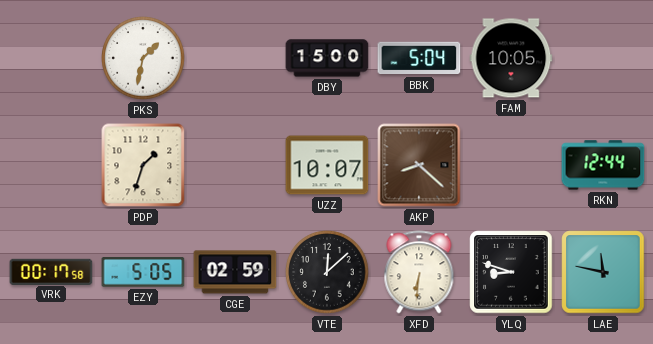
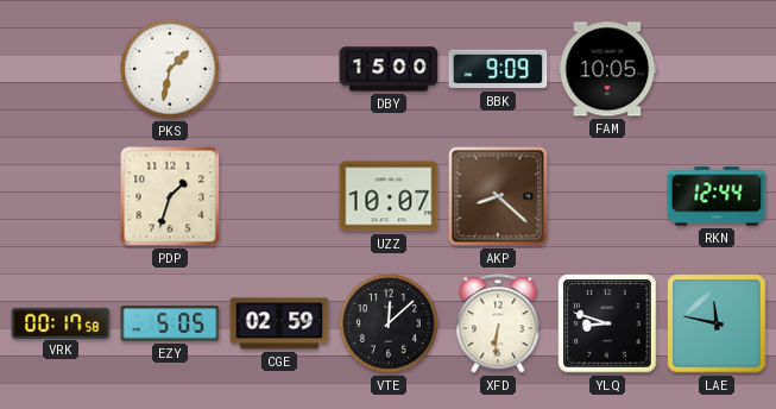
BBK: 5:04 -> 9:09
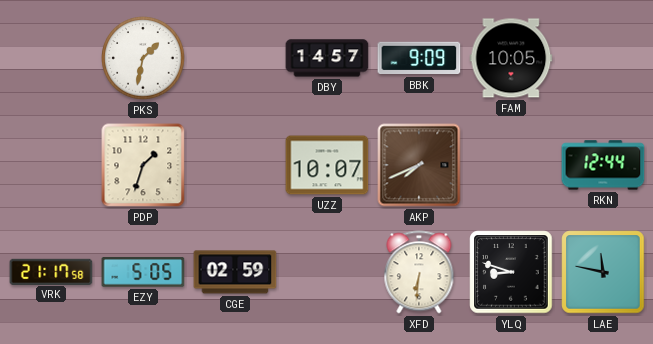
DBY: 15:00 -> 14:57
AKP: 8:22 -> 7:41
VRK: 00:17 -> 21:17
VTE: 12:08 -> none
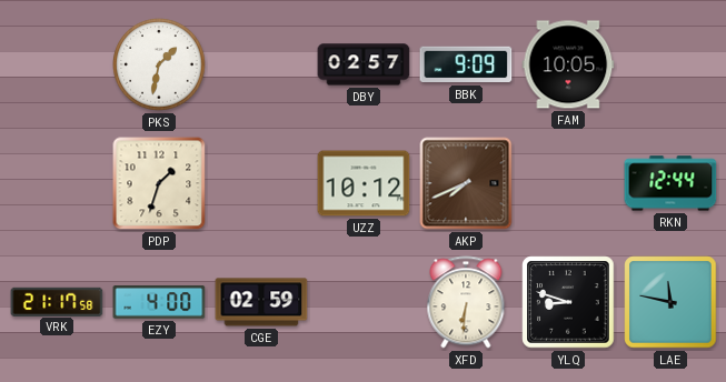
DBY: 14:57 -> 02:57
UZZ: 10:07 -> 10:12
EZY: 5:05 -> 4:00
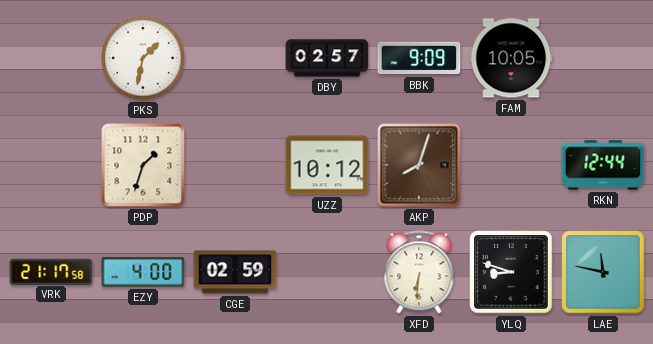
AKP: 7:41 -> 8:03
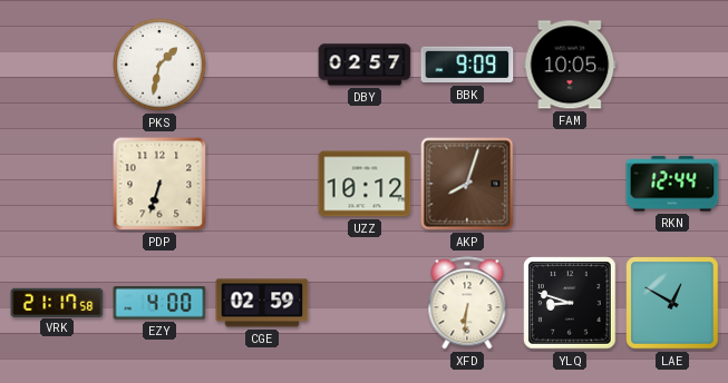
PDP: 1:33 -> 6:33
LAE: 11:47 -> 12:50
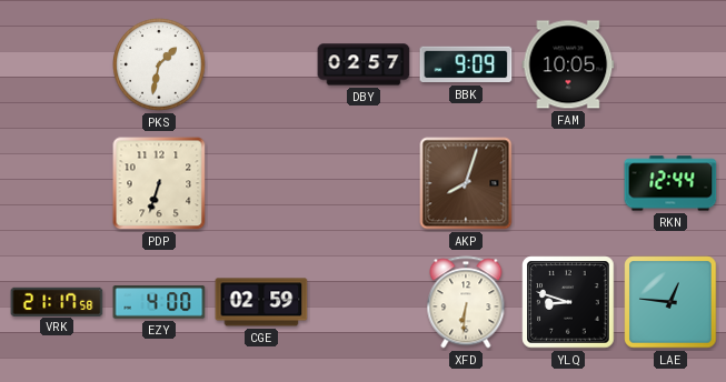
UZZ: 10:12 -> none
LAE: 12:50 -> 12:46
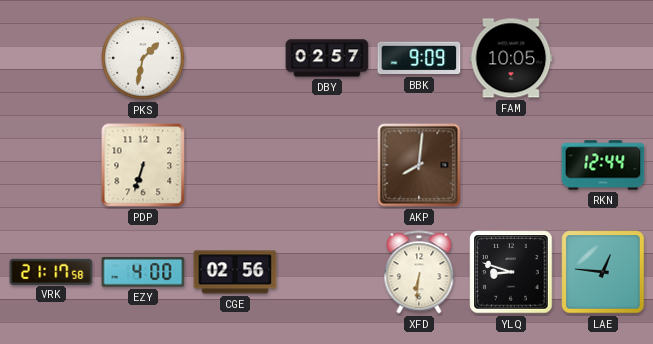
AKP: 8:03 -> 8:01
CGE: 02:59 -> 02:56
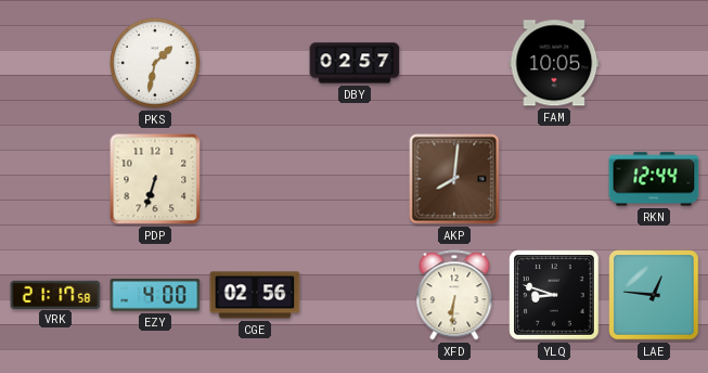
BBK: 9:09 -> none
